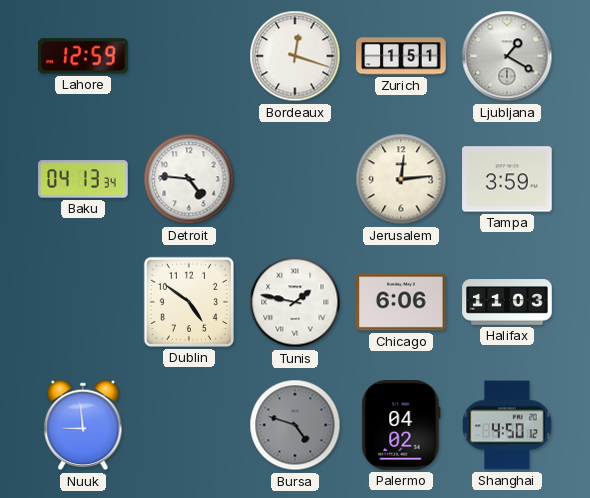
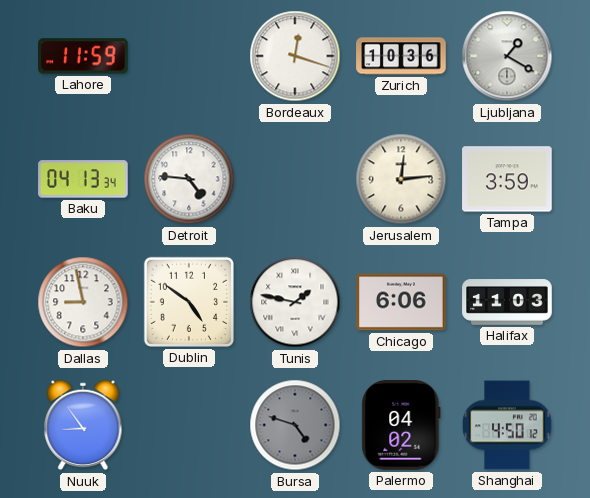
Lahore: 12:59 -> 11:59
Zurich: 1:51 -> 10:36
Dallas: none -> 8:58
Nuuk: 8:59 -> 8:54
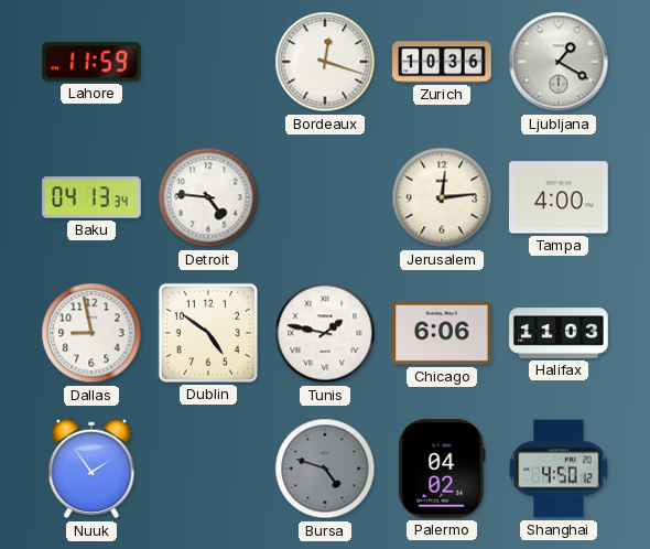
Tampa: 3:59 -> 4:00
Nuuk: 8:54 -> 1:54
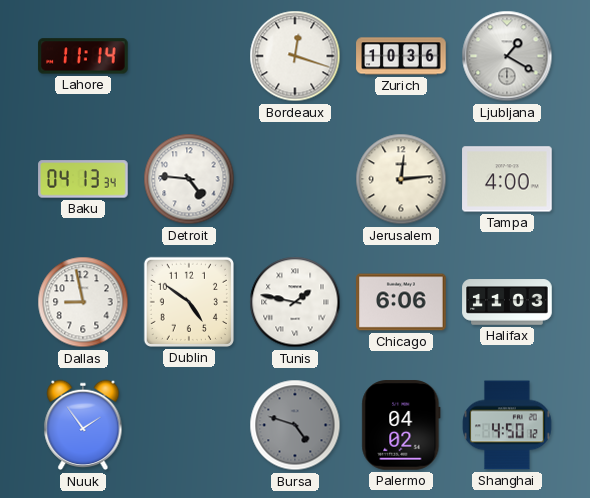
Lahore: 11:59 -> 11:14
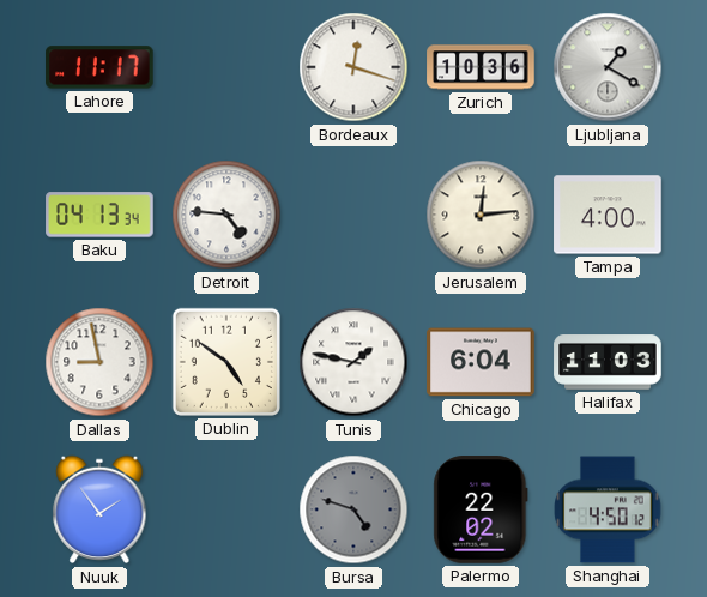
Lahore: 11:14 -> 11:17
Chicago: 6:06 -> 6:04
Palermo: 04:02 -> 22:02
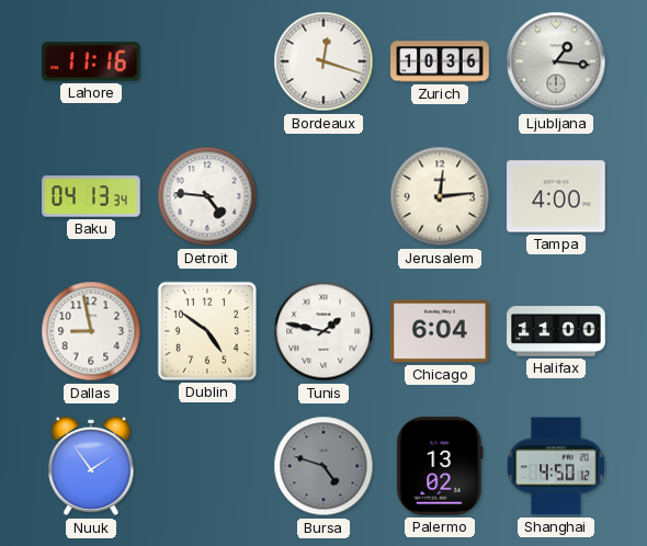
Lahore: 11:17 -> 11:16
Ljubljana: 1:20 -> 1:16
Halifax: 11:03 -> 11:00
Palermo: 22:02 -> 13:02
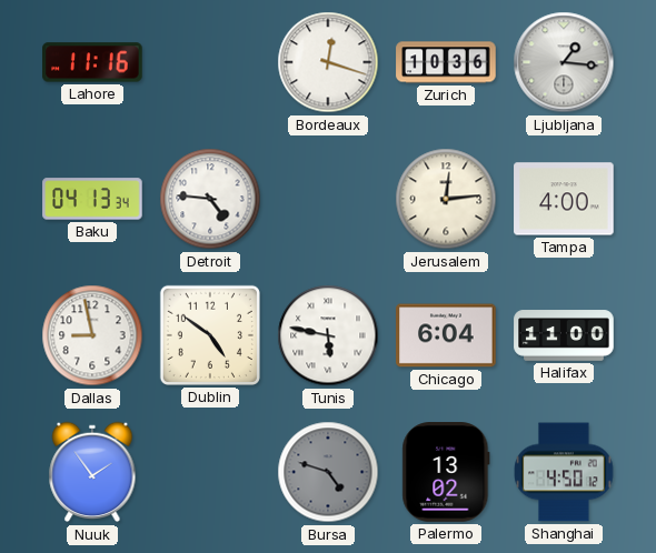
Tunis: 1:47 -> 5:47
